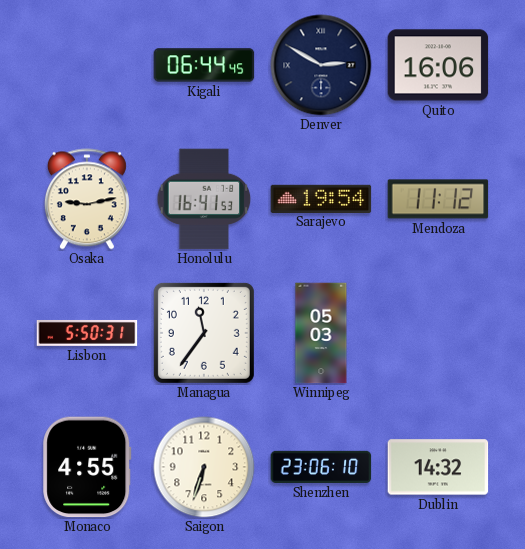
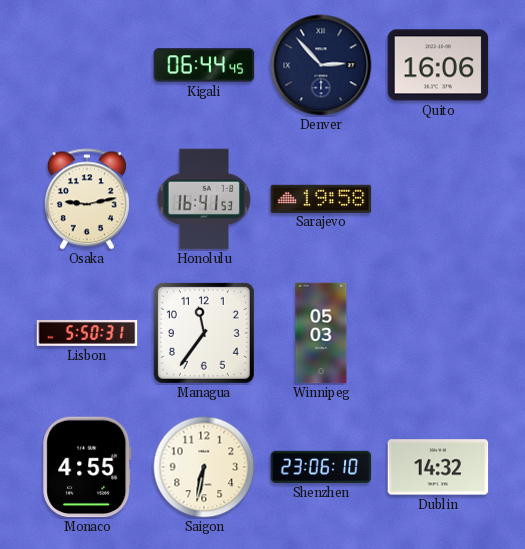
Denver: 2:50 -> 2:53
Sarajevo: 19:54 -> 19:58
Mendoza: 11:12 -> none
Saigon: 6:33 -> 6:32
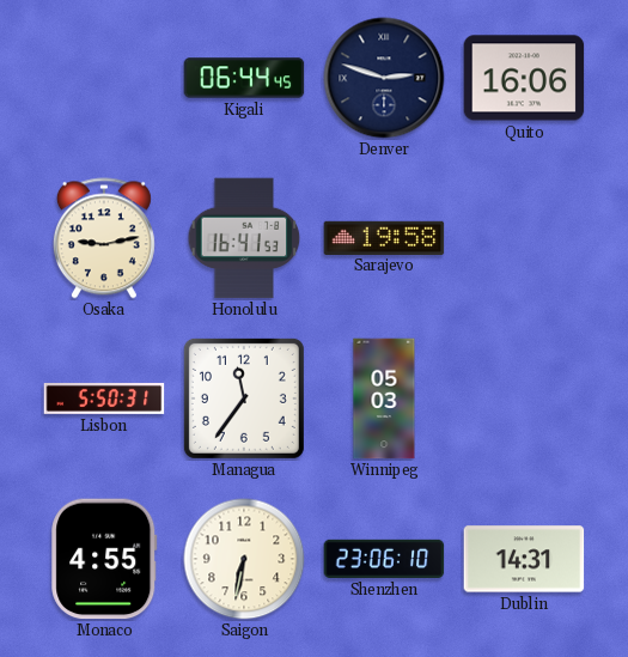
Denver: 2:53 -> 2:48
Dublin: 14:32 -> 14:31
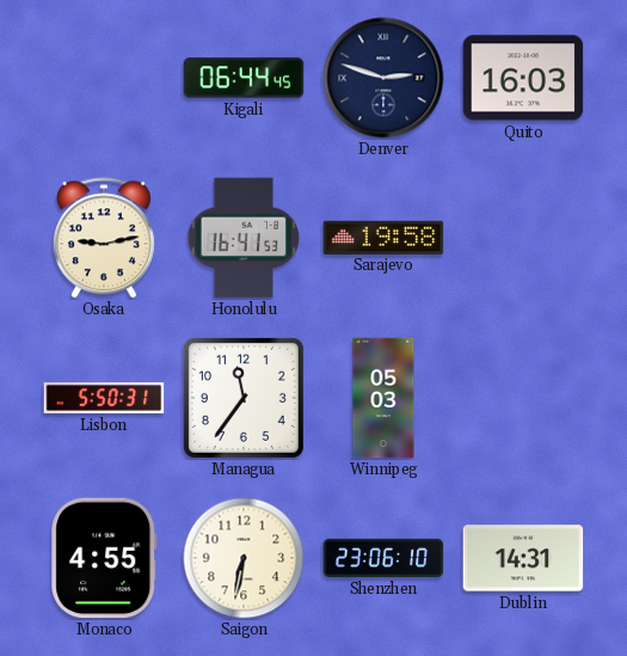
Quito: 16:06 -> 16:03
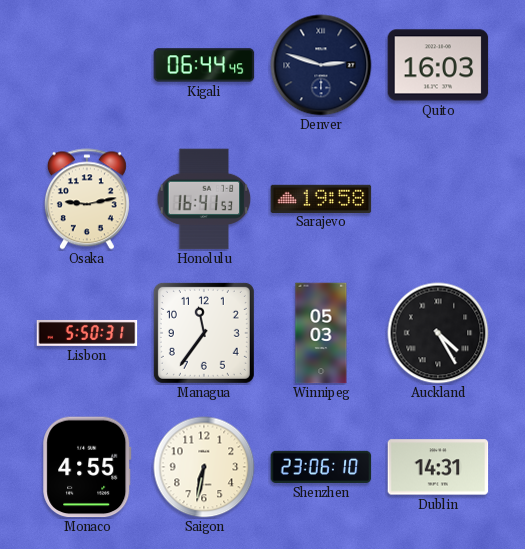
Auckland: none -> 4:25
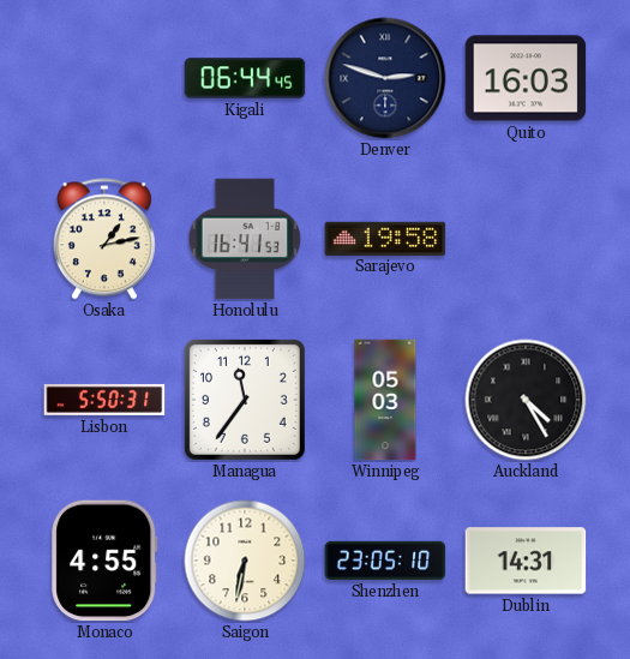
Osaka: 9:13 -> 1:13
Shenzhen: 23:06 -> 23:05
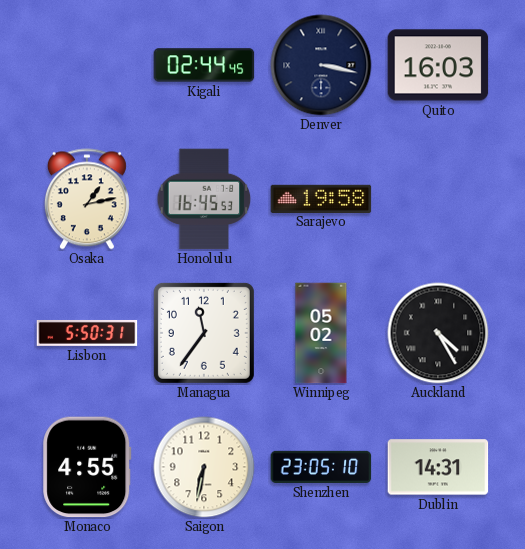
Kigali: 06:44 -> 02:44
Denver: 2:48 -> 3:17
Honolulu: 16:41 -> 16:45
Winnipeg: 05:03 -> 05:02
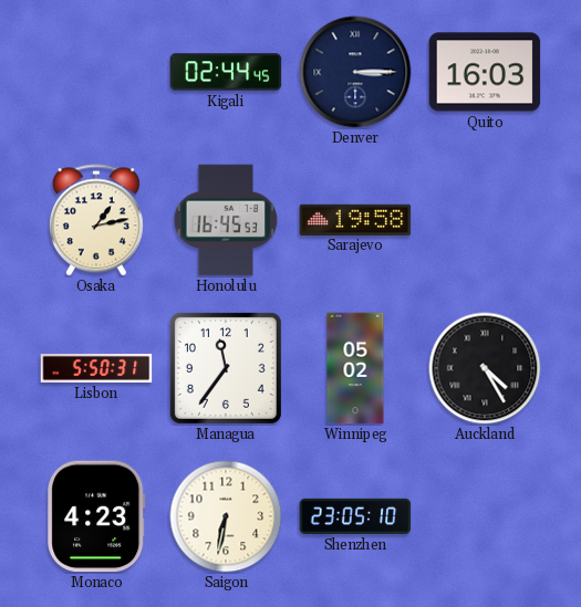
Denver: 3:17 -> 3:15
Monaco: 4:55 -> 4:23
Dublin: 14:31 -> none
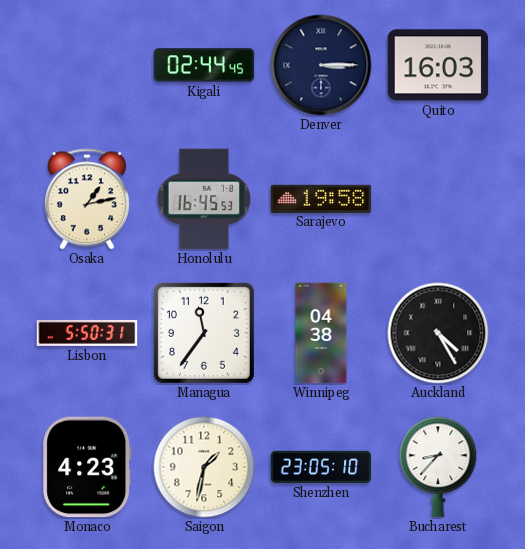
Winnipeg: 05:02 -> 04:38
Saigon: 6:32 -> 1:32
Bucharest: none -> 8:37
